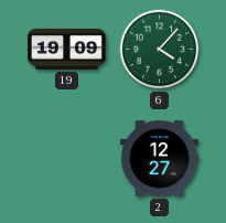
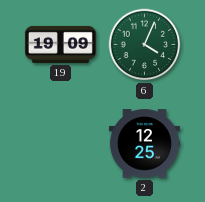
6: 4:07 -> 4:04
2: 12:27 -> 12:25
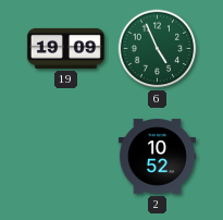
6: 4:04 -> 4:56
2: 12:25 -> 10:52
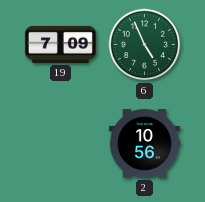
19: 19:09 -> 7:09
2: 10:52 -> 10:56
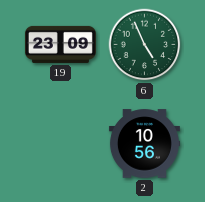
19: 7:09 -> 23:09
